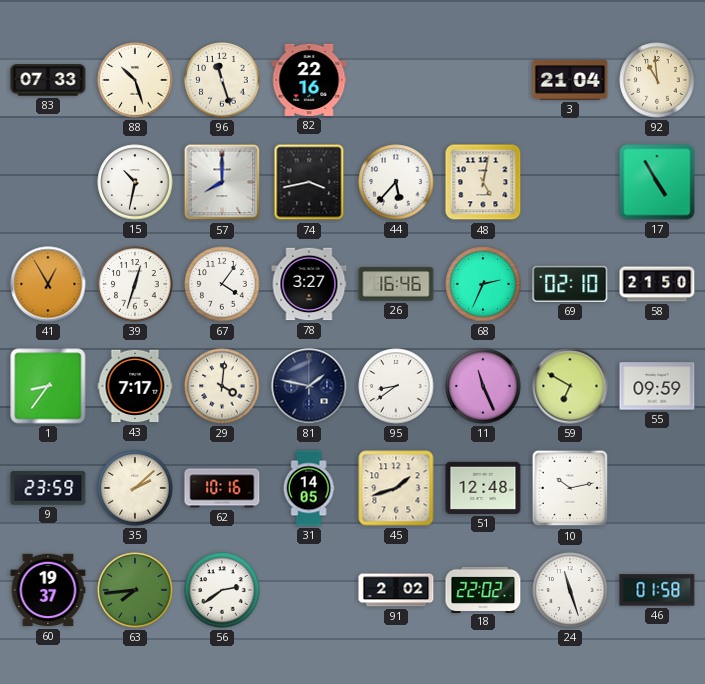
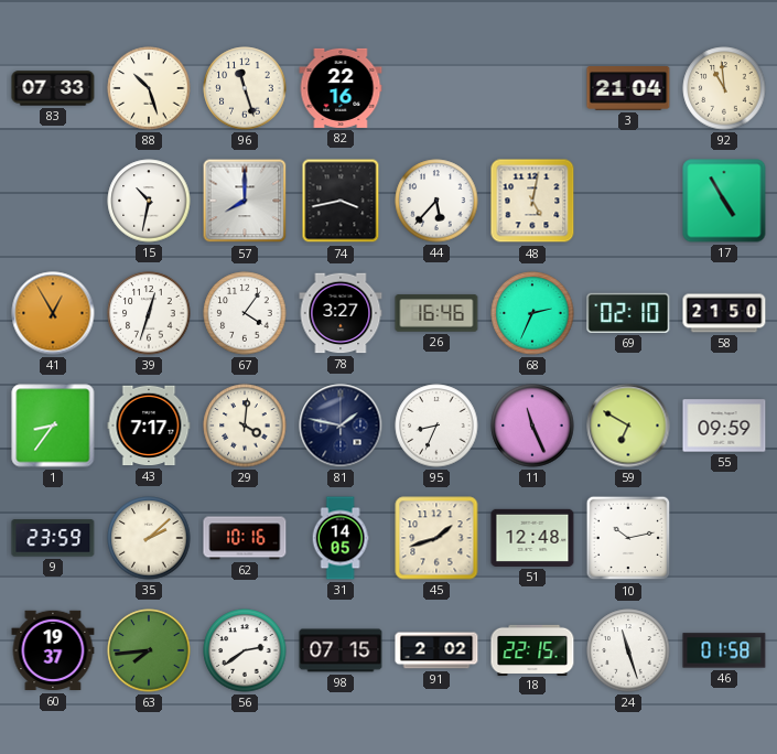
95: 8:39 -> 8:34
98: none -> 07:15
18: 22:02 -> 22:15
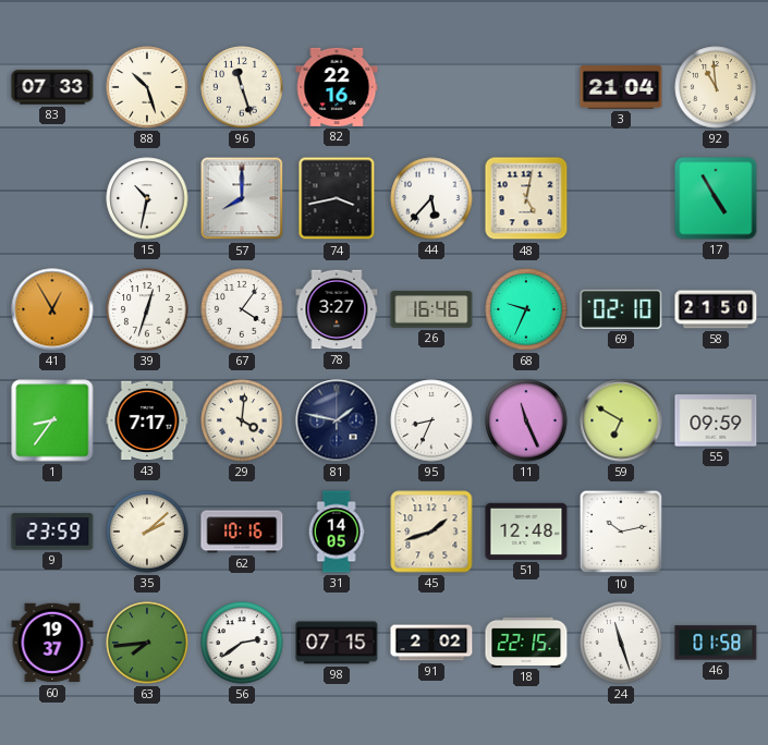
68: 2:34 -> 9:34
